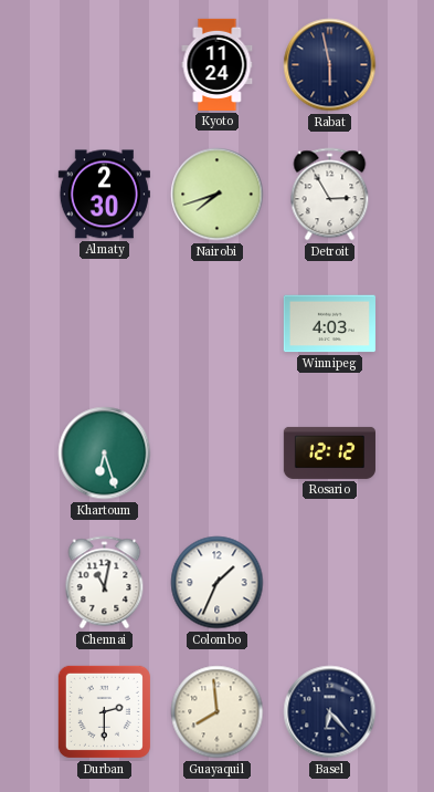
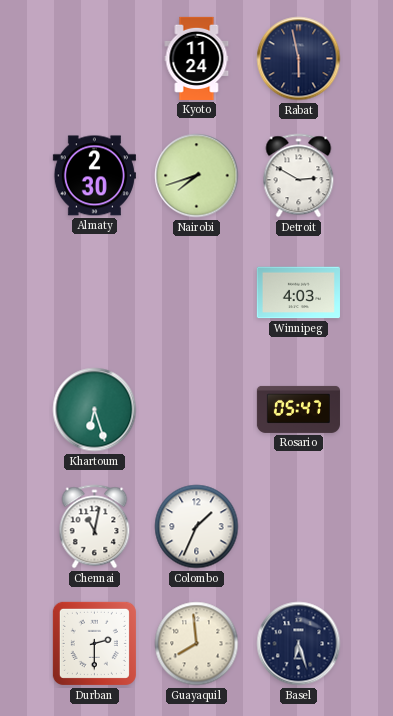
Detroit: 2:55 -> 2:50
Rosario: 12:12 -> 05:47
Basel: 6:23 -> 6:27
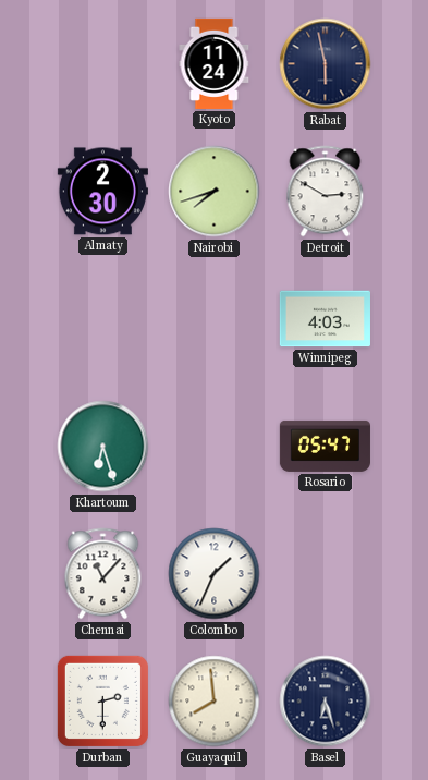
Chennai: 11:02 -> 11:07
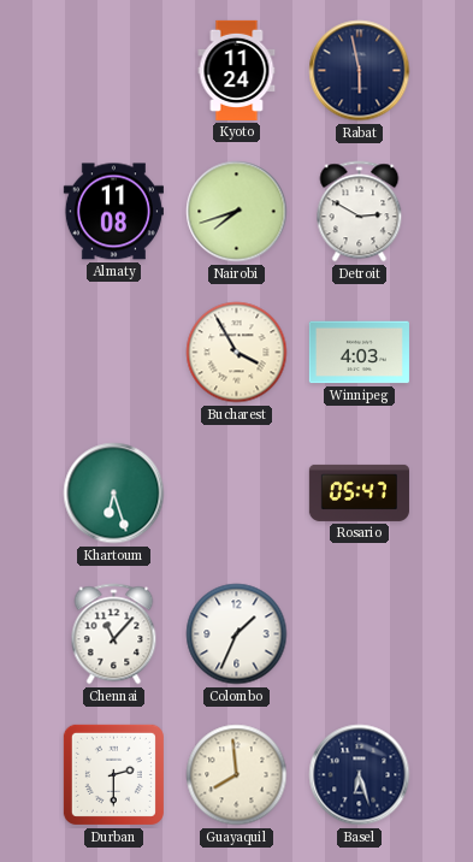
Almaty: 2:30 -> 11:08
Bucharest: none -> 3:55
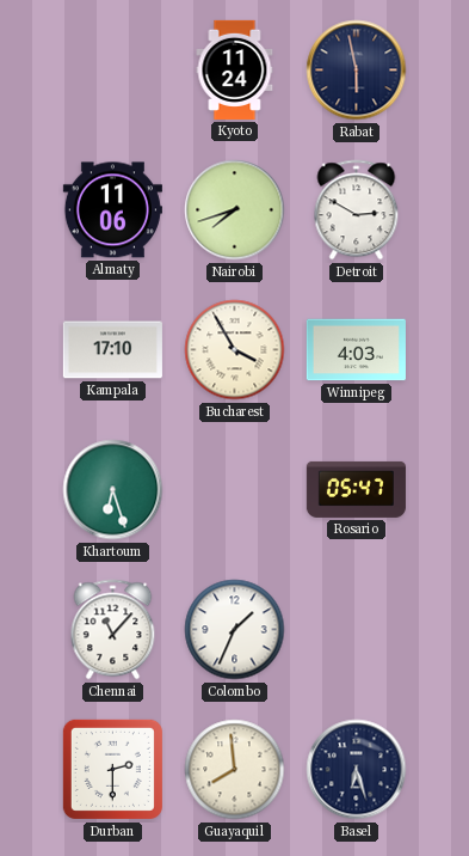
Almaty: 11:08 -> 11:06
Kampala: none -> 17:10
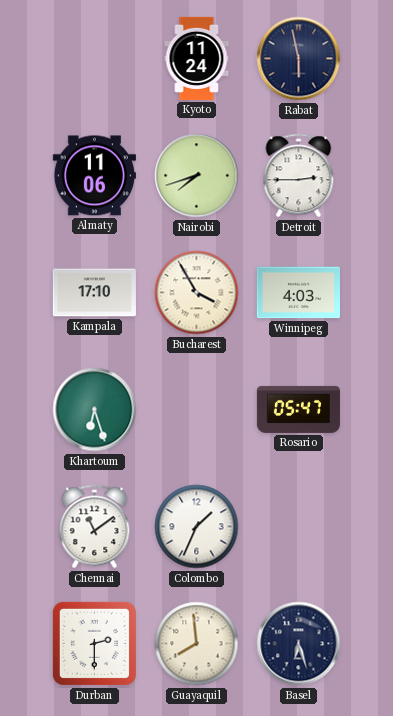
Detroit: 2:50 -> 2:45
Chennai: 11:07 -> 11:09
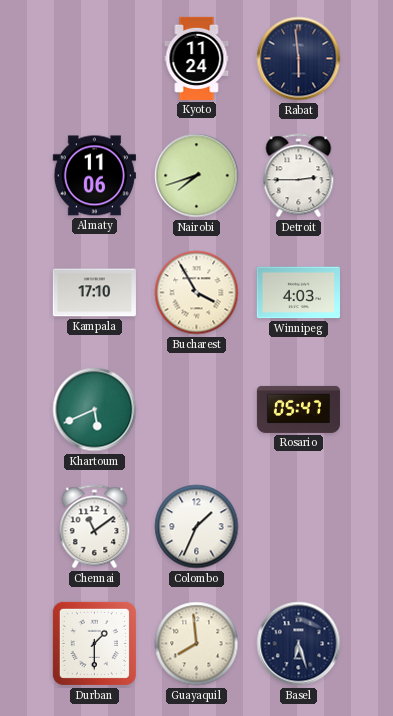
Rabat: 5:58 -> 5:59
Khartoum: 6:27 -> 5:41
Durban: 2:30 -> 1:30
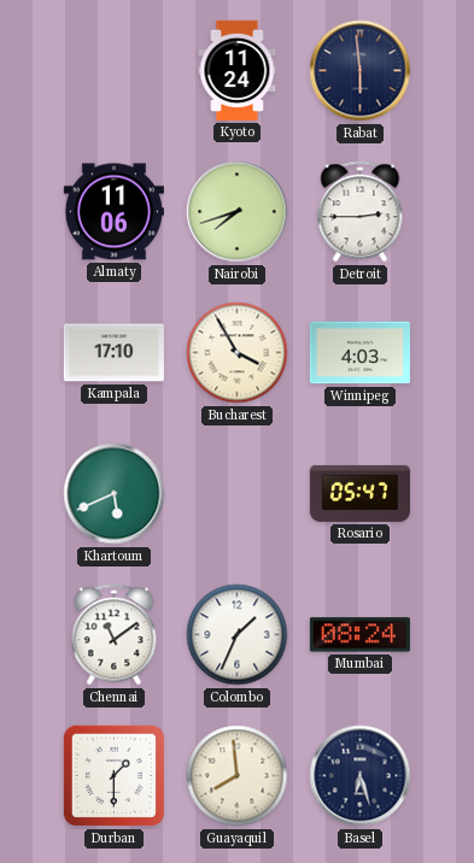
Mumbai: none -> 08:24
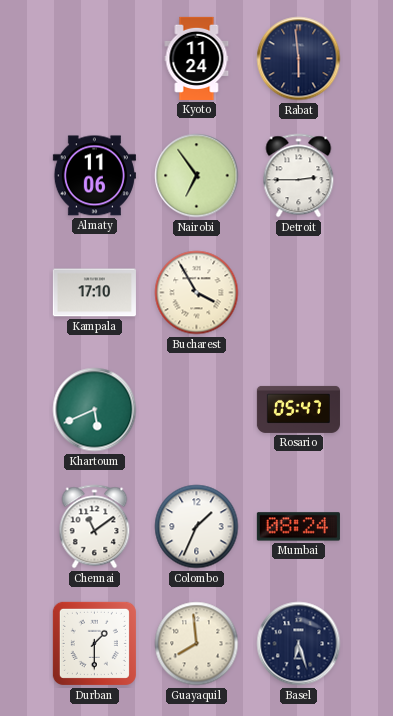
Nairobi: 7:42 -> 6:54
Winnipeg: 4:03 -> none
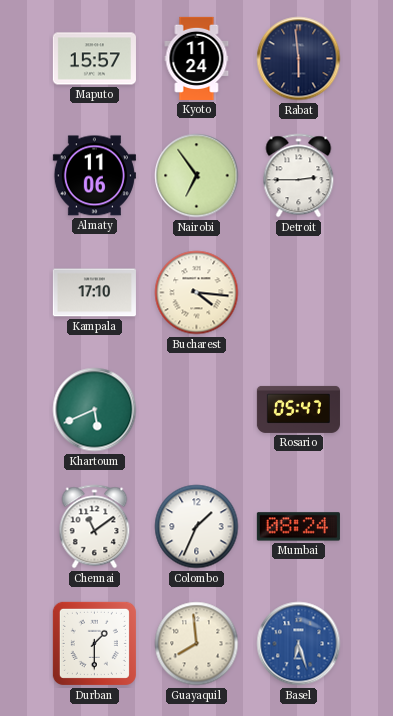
Maputo: none -> 15:57
Bucharest: 3:55 -> 4:16
Basel dial: navy -> blue
